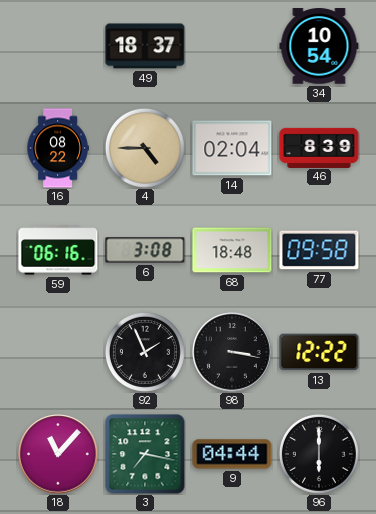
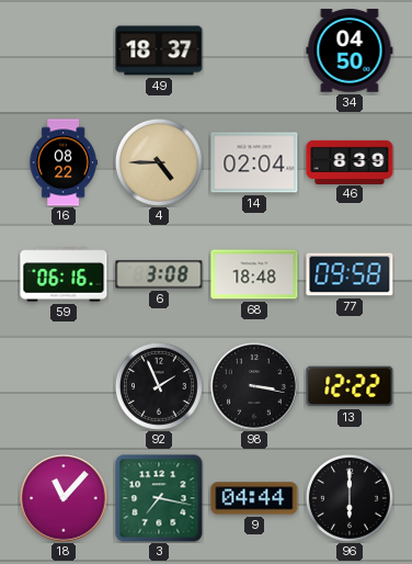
34: 10:54 -> 04:50
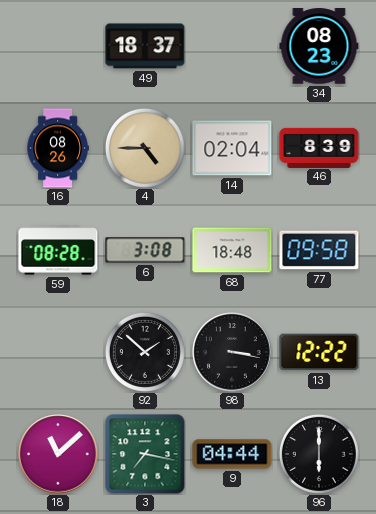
34: 04:50 -> 08:23
16: 08:22 -> 08:26
59: 06:16 -> 08:28
92: 1:56 -> 1:52
18: 11:07 -> 11:08
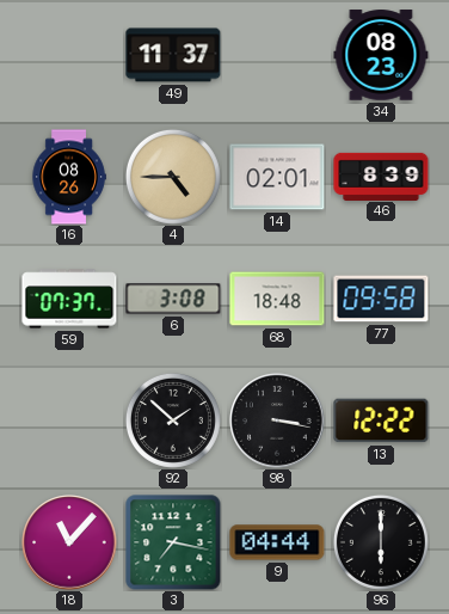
49: 18:37 -> 11:37
14: 02:04 -> 02:01
59: 08:28 -> 07:37
18: 11:08 -> 11:07
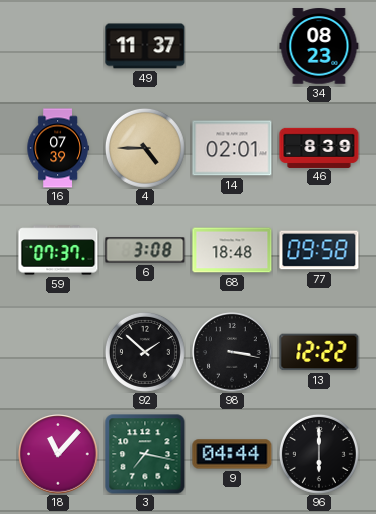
16: 08:26 -> 07:39
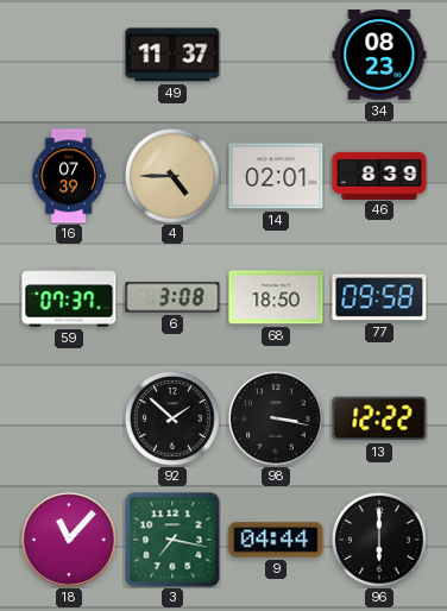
68: 18:48 -> 18:50
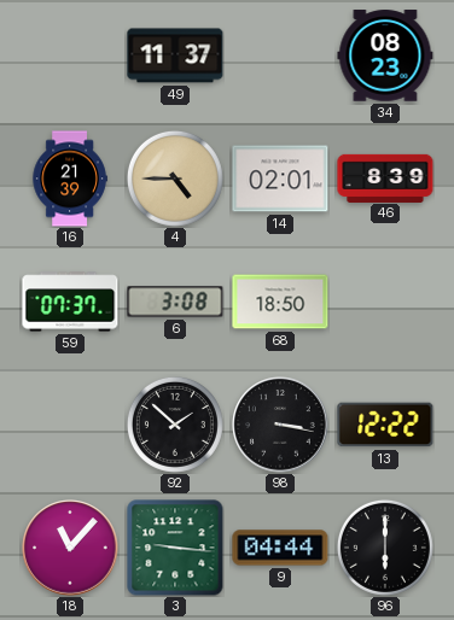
16: 07:39 -> 21:39
77: 09:58 -> none
3: 7:17 -> 9:16
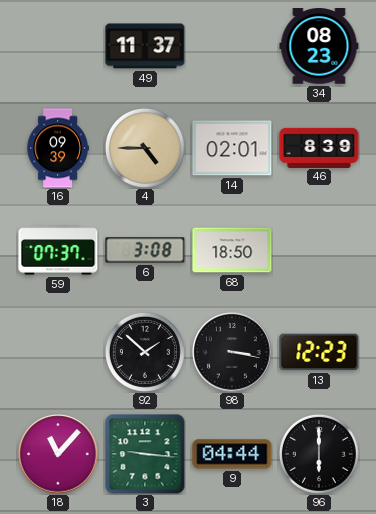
16: 21:39 -> 09:39
13: 12:22 -> 12:23
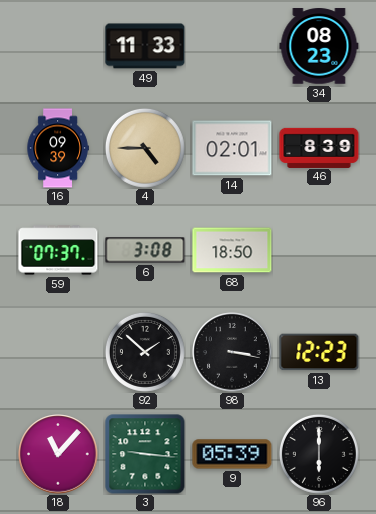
49: 11:37 -> 11:33
9: 04:44 -> 05:39
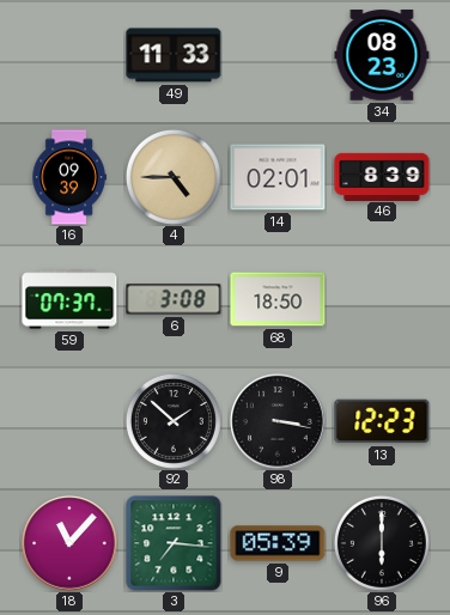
3: 9:16 -> 7:16
